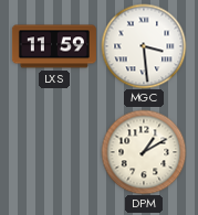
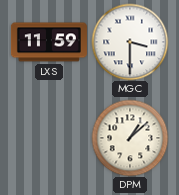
MGC: 3:29 -> 3:30
DPM: 1:10 -> 1:08
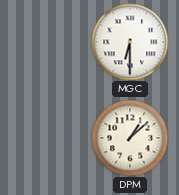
LXS: 11:59 -> none
MGC: 3:30 -> 6:30
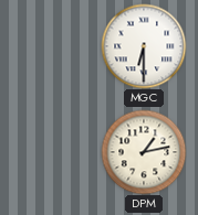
DPM: 1:08 -> 1:13
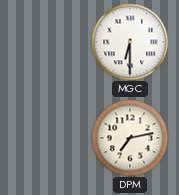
DPM: 1:13 -> 7:13
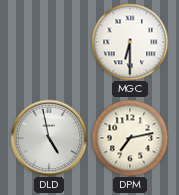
DLD: none -> 4:58
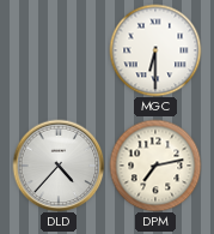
DLD: 4:58 -> 4:37
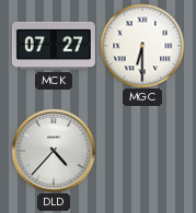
MCK: none -> 07:27
DPM: 7:13 -> none
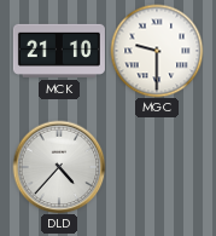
MCK: 07:27 -> 21:10
MGC: 6:30 -> 9:30
